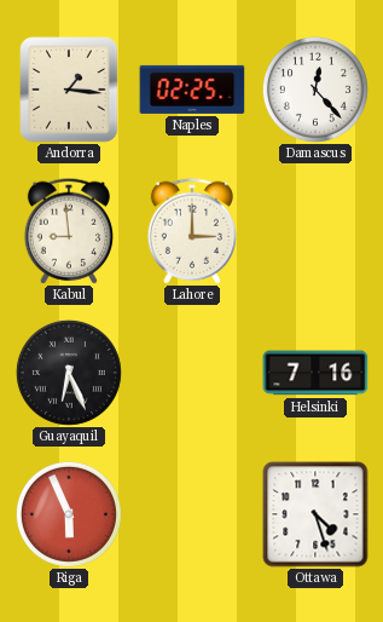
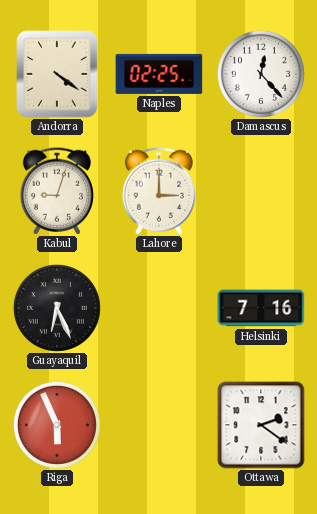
Andorra: 1:16 -> 4:21
Kabul: 8:59 -> 9:03
Ottawa: 4:27 -> 2:21
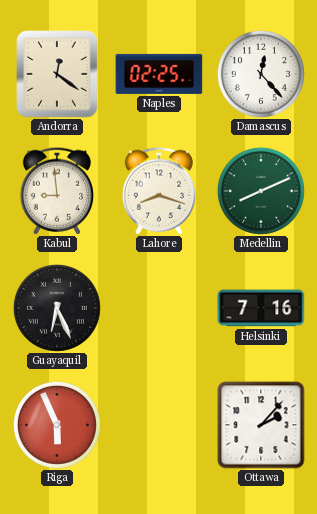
Andorra: 4:21 -> 12:21
Kabul: 9:03 -> 8:59
Lahore: 3:00 -> 8:18
Medellin: none -> 8:11
Ottawa: 2:21 -> 2:07
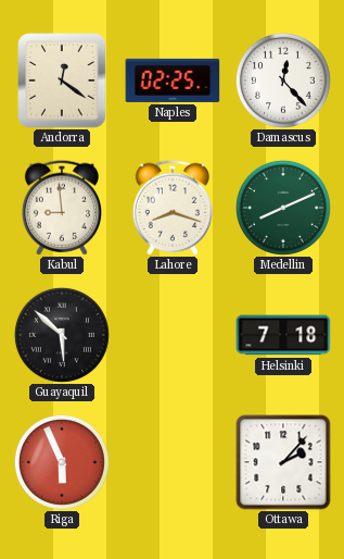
Guayaquil: 6:26 -> 5:52
Helsinki: 7:16 -> 7:18
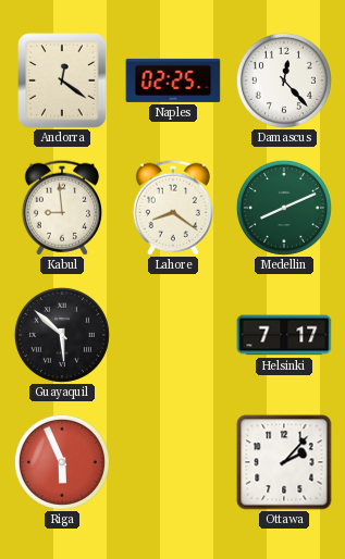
Lahore: 8:18 -> 8:21
Helsinki: 7:18 -> 7:17
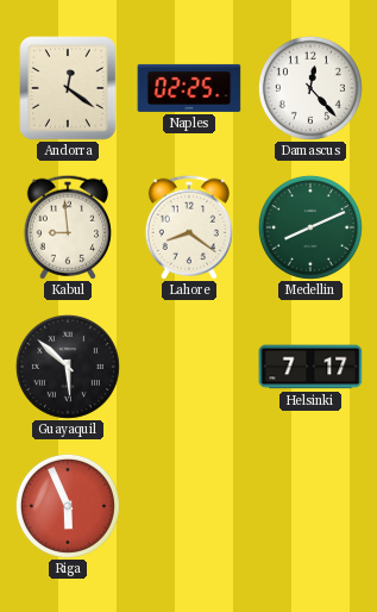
Ottawa: 2:07 -> none
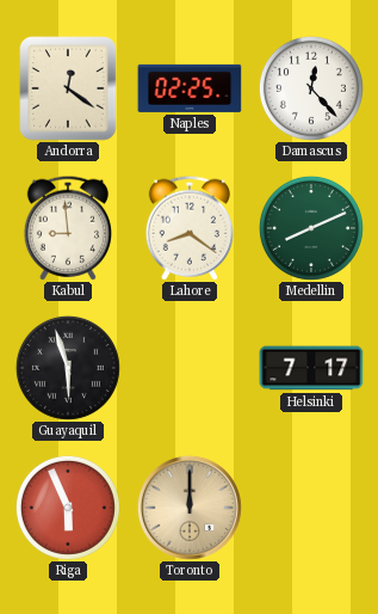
Guayaquil: 5:52 -> 5:57
Toronto: none -> 12:00
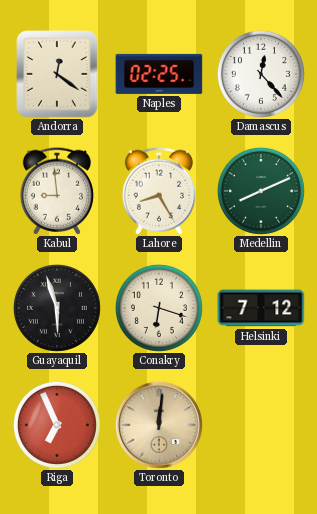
Lahore: 8:21 -> 8:25
Conakry: none -> 6:18
Helsinki: 7:17 -> 7:12
Riga: 5:56 -> 6:56
Toronto: 12:00 -> 12:01
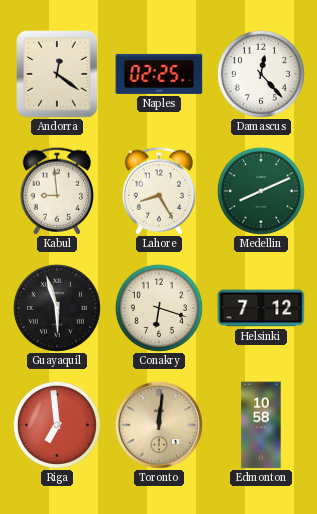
Riga: 6:56 -> 6:59
Edmonton: none -> 10:58
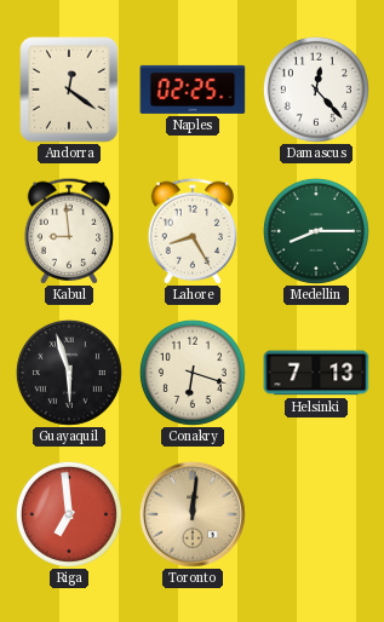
Medellin: 8:11 -> 8:15
Helsinki: 7:12 -> 7:13
Edmonton: 10:58 -> none
